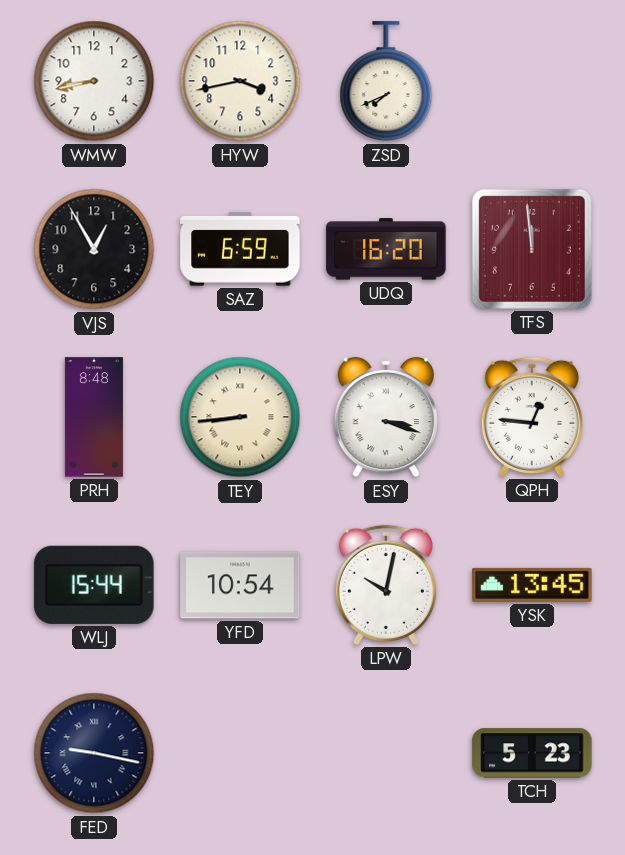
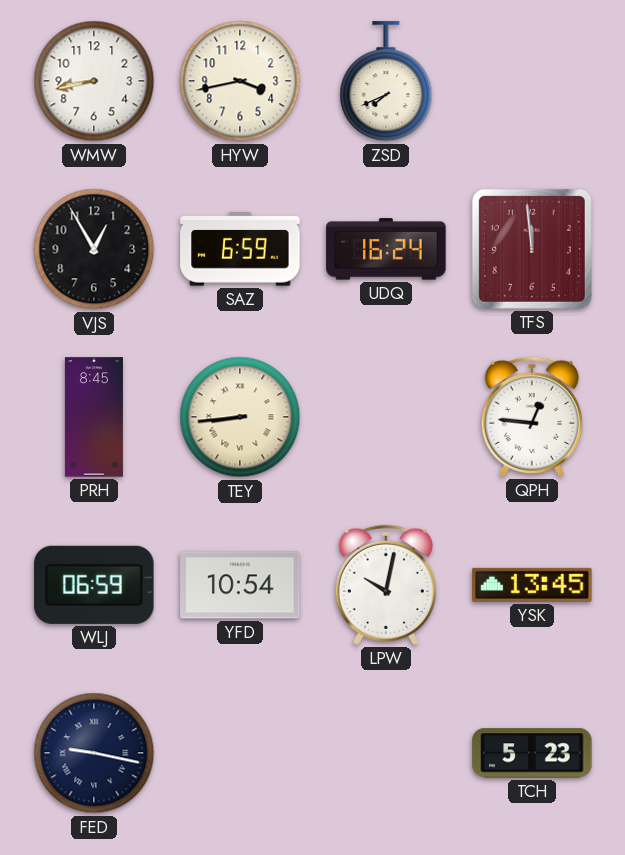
UDQ: 16:20 -> 16:24
PRH: 8:48 -> 8:45
ESY: 3:18 -> none
WLJ: 15:44 -> 06:59
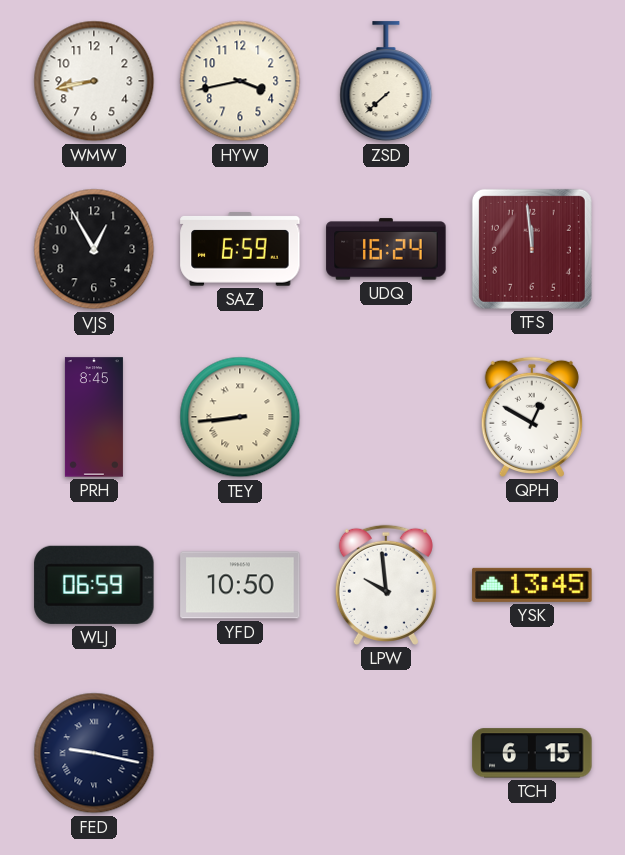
ZSD: 7:41 -> 7:38
QPH: 12:46 -> 12:50
YFD: 10:54 -> 10:50
LPW: 10:02 -> 9:59
TCH: 5:23 -> 6:15
